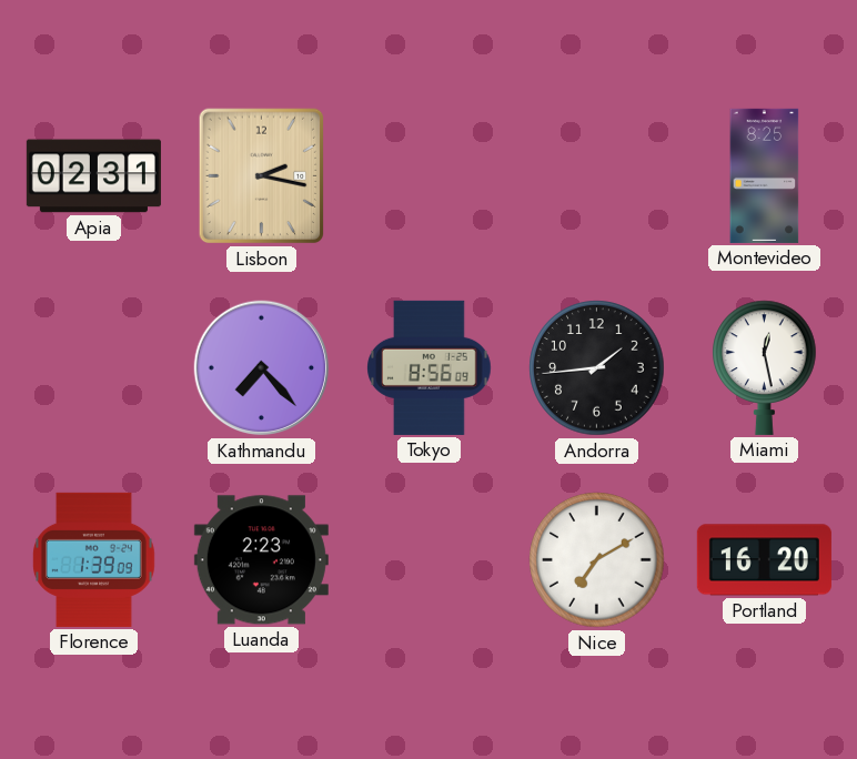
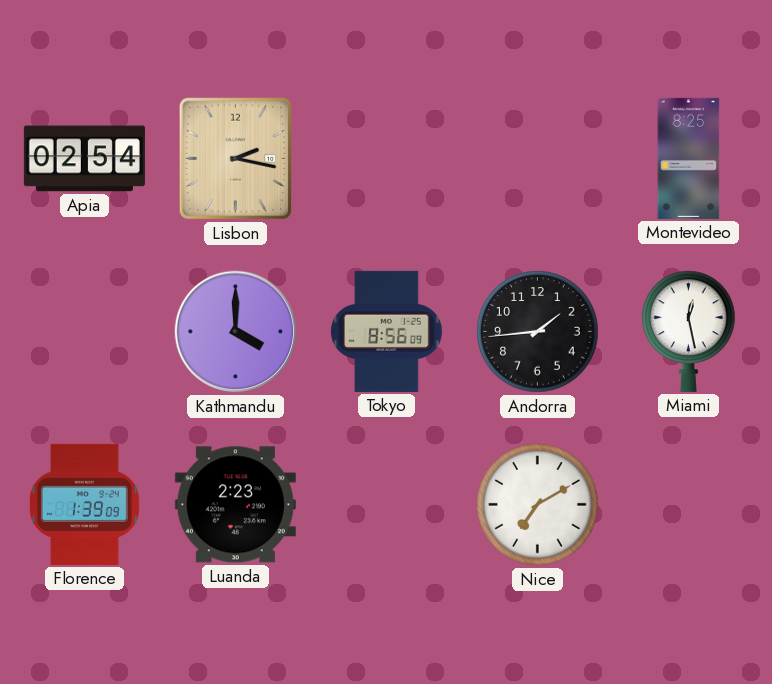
Apia: 02:31 -> 02:54
Kathmandu: 7:23 -> 4:00
Portland: 16:20 -> none
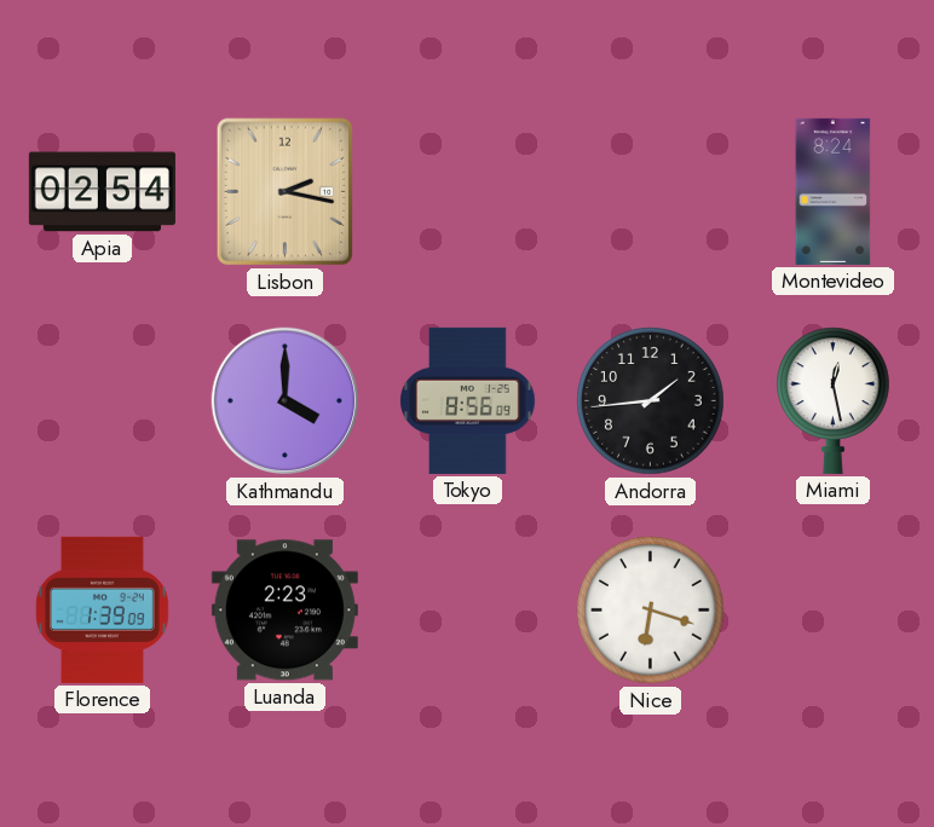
Montevideo: 8:25 -> 8:24
Nice: 7:10 -> 6:18
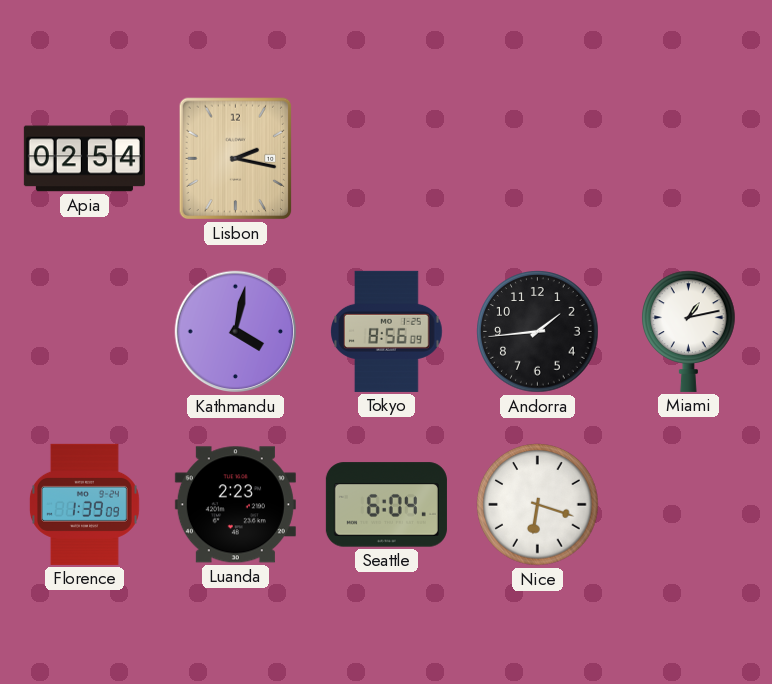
Montevideo: 8:24 -> none
Kathmandu: 4:00 -> 4:02
Miami: 12:28 -> 1:13
Seattle: none -> 6:04
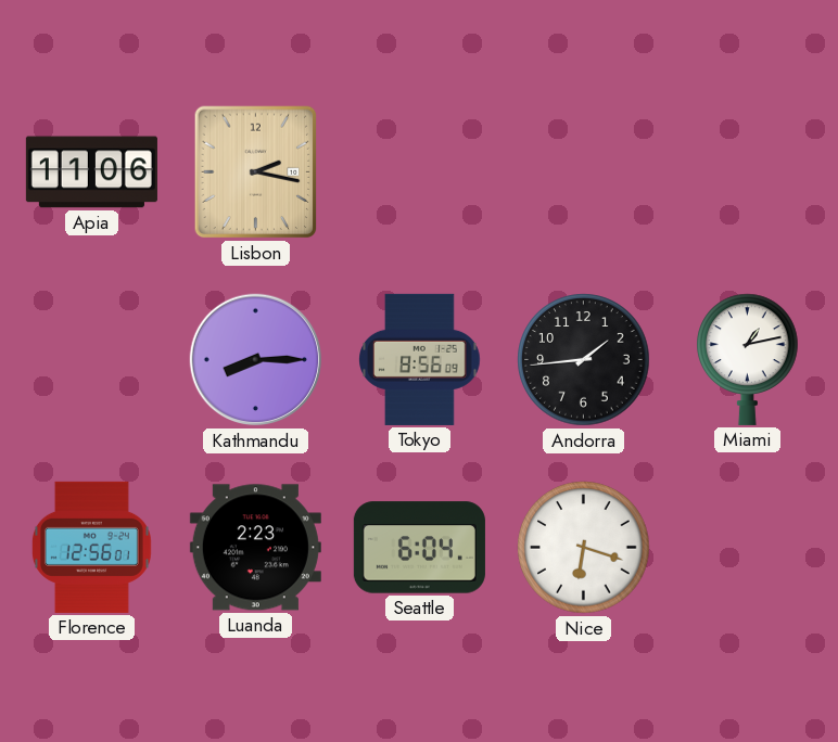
Apia: 02:54 -> 11:06
Kathmandu: 4:02 -> 8:15
Florence: 1:39 -> 12:56
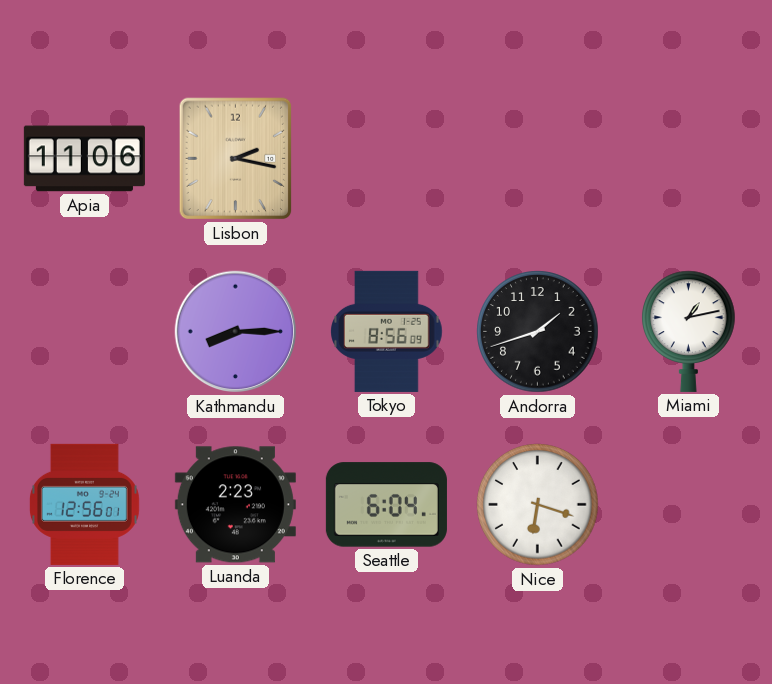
Andorra: 1:44 -> 1:42
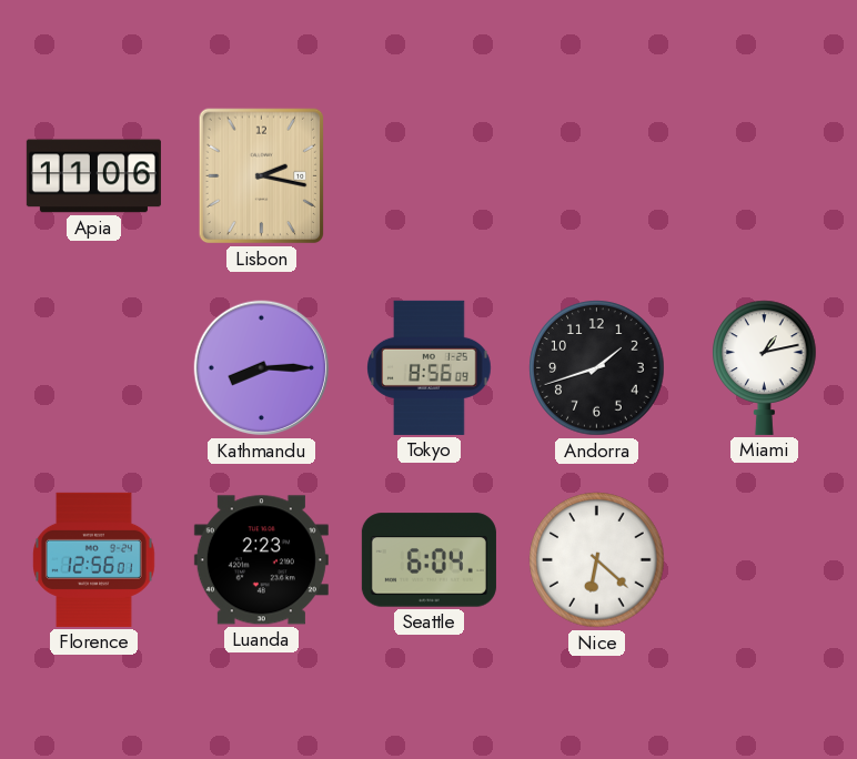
Nice: 6:18 -> 6:22
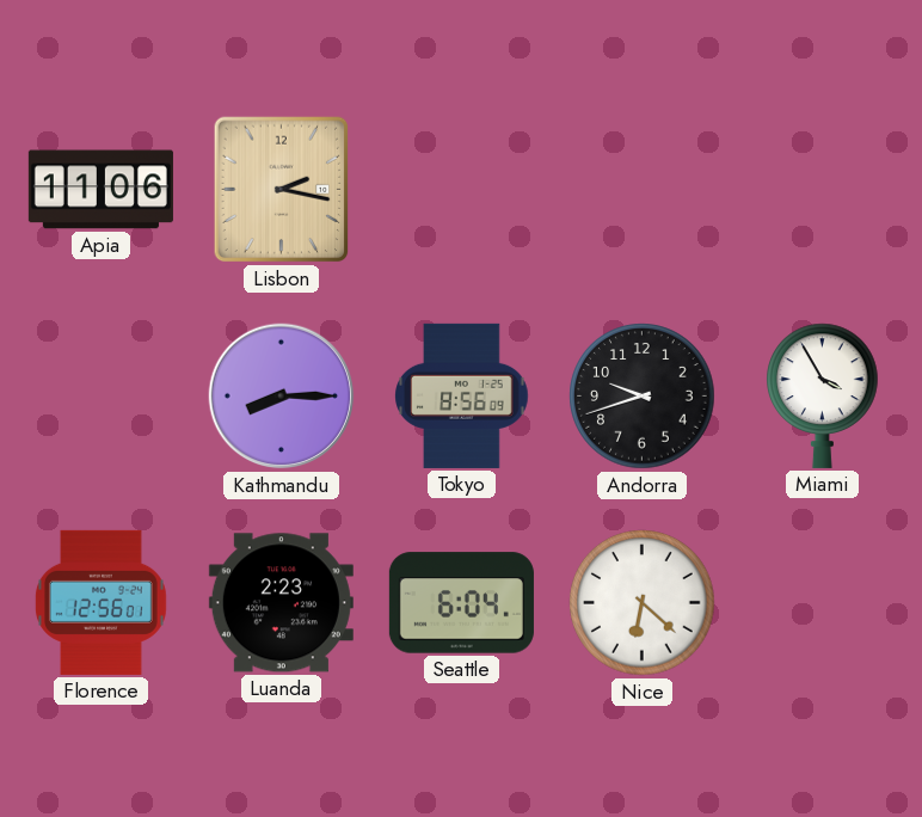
Andorra: 1:42 -> 9:42
Miami: 1:13 -> 3:55
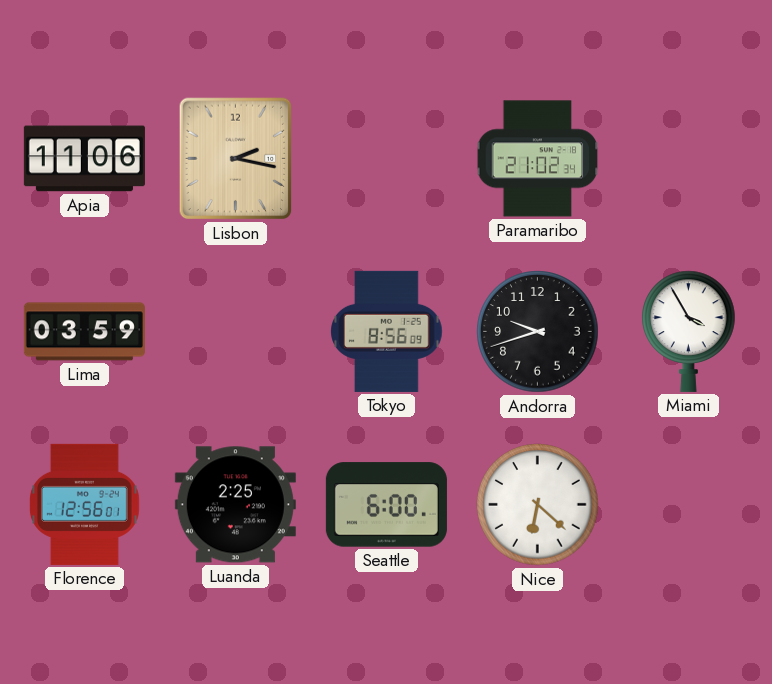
Paramaribo: none -> 21:02
Lima: none -> 03:59
Kathmandu: 8:15 -> none
Luanda: 2:23 -> 2:25
Seattle: 6:04 -> 6:00
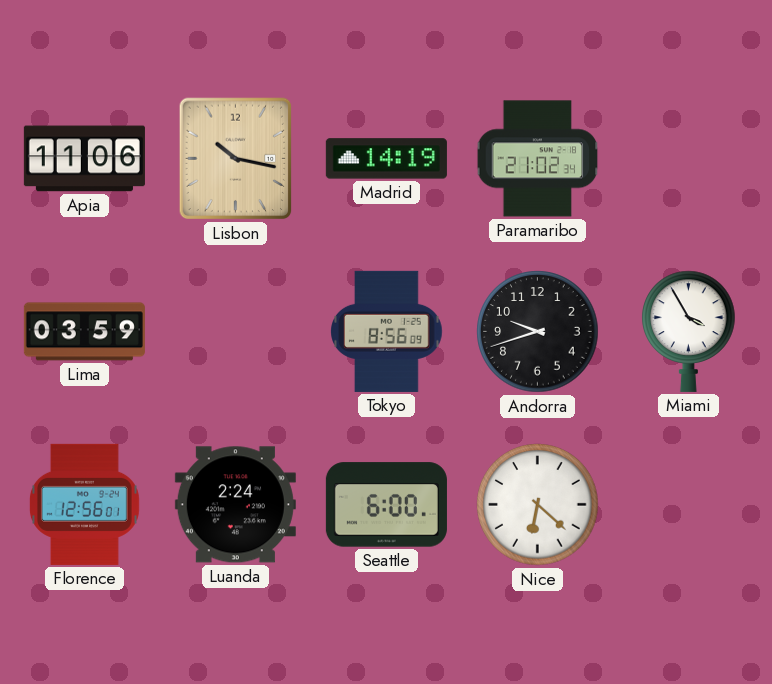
Lisbon: 2:17 -> 10:17
Madrid: none -> 14:19
Luanda: 2:25 -> 2:24
